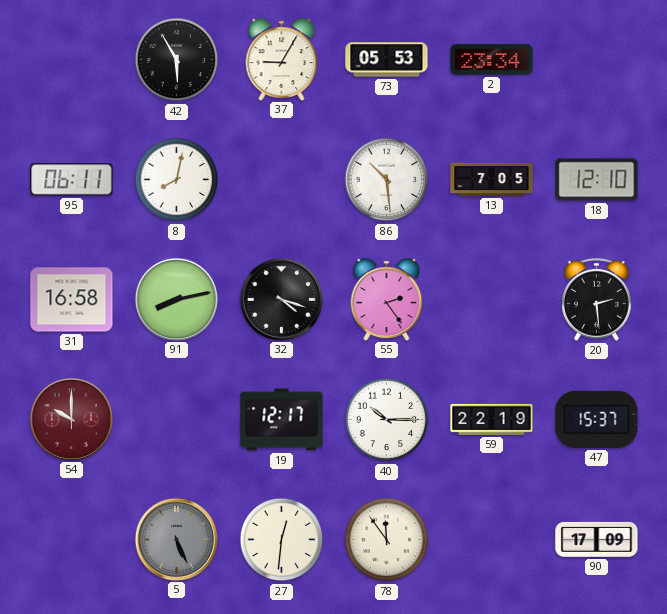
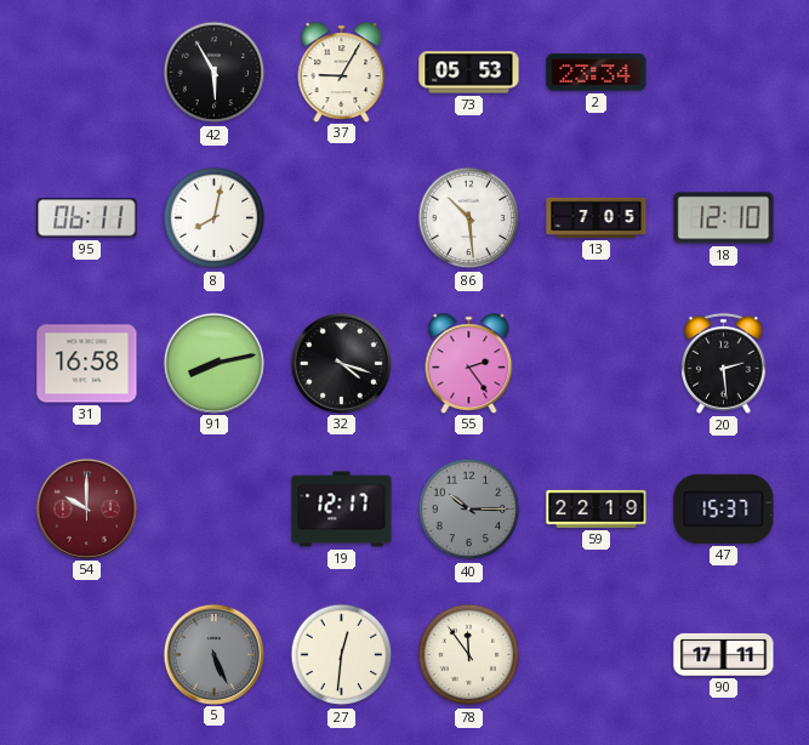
40 dial: white -> grey
90: 17:09 -> 17:11
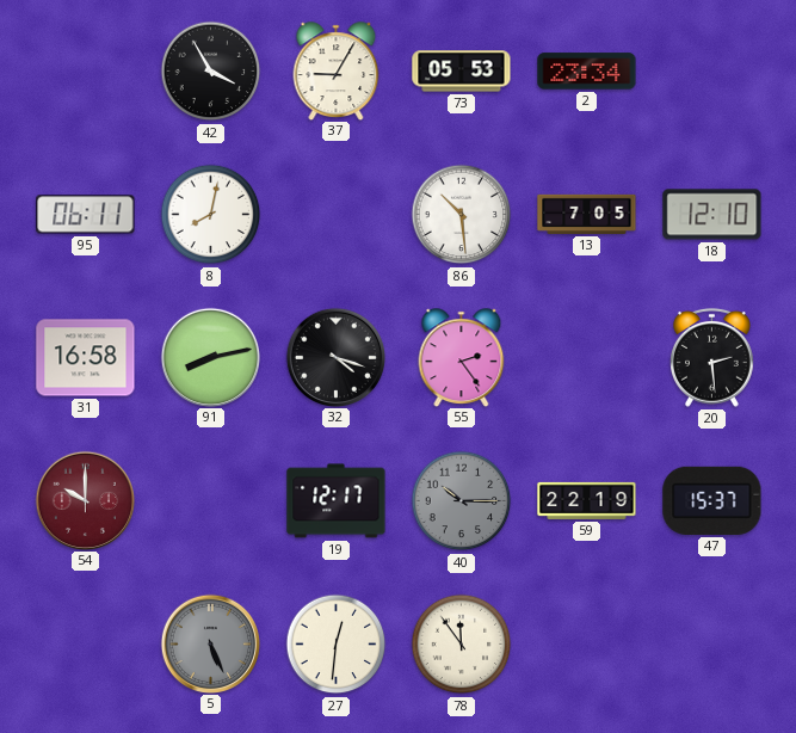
42: 5:55 -> 3:55
90: 17:11 -> none
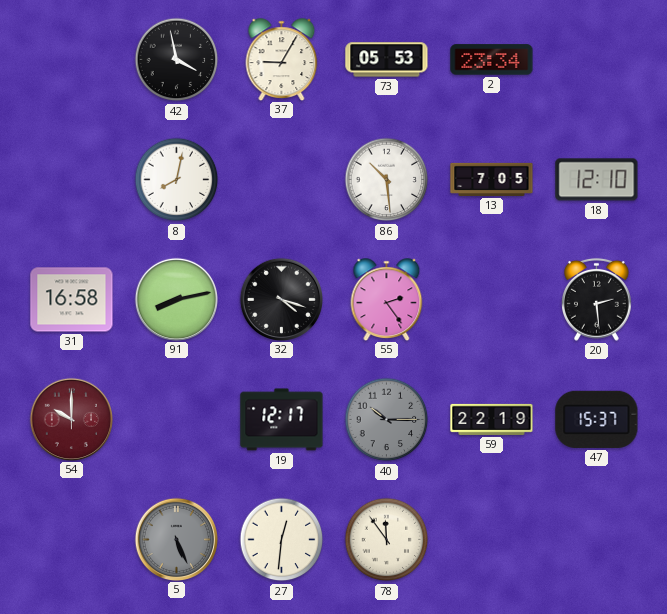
42: 3:55 -> 3:58
95: 06:11 -> none
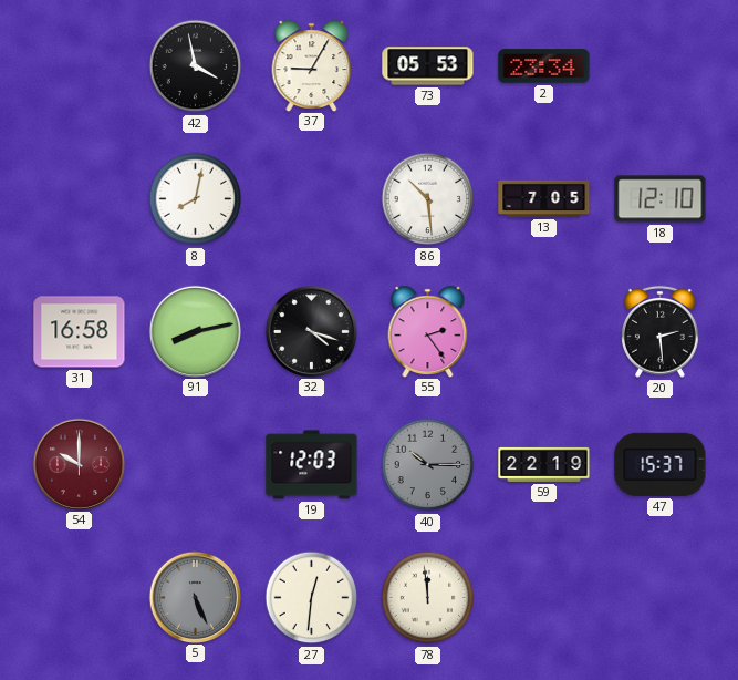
19: 12:17 -> 12:03
78: 11:54 -> 11:59
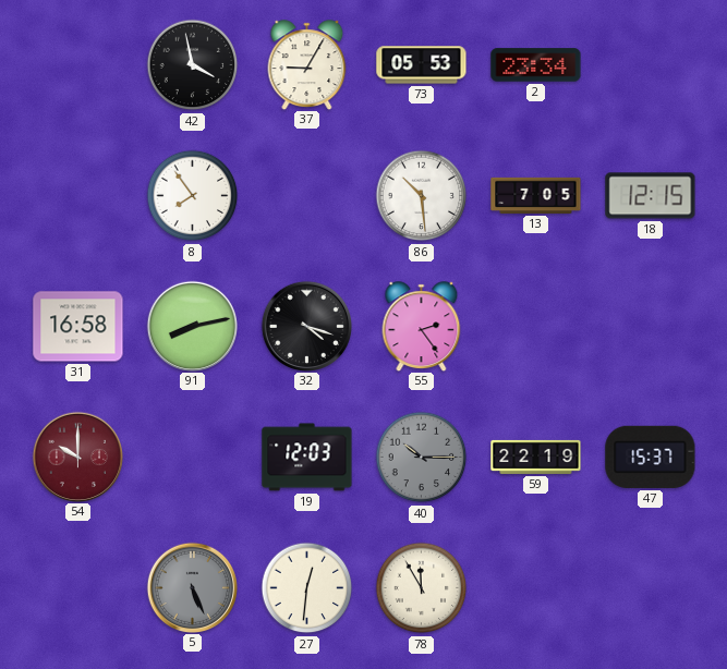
8: 8:02 -> 7:54
18: 12:10 -> 12:15
20: 2:29 -> none
78: 11:59 -> 11:55
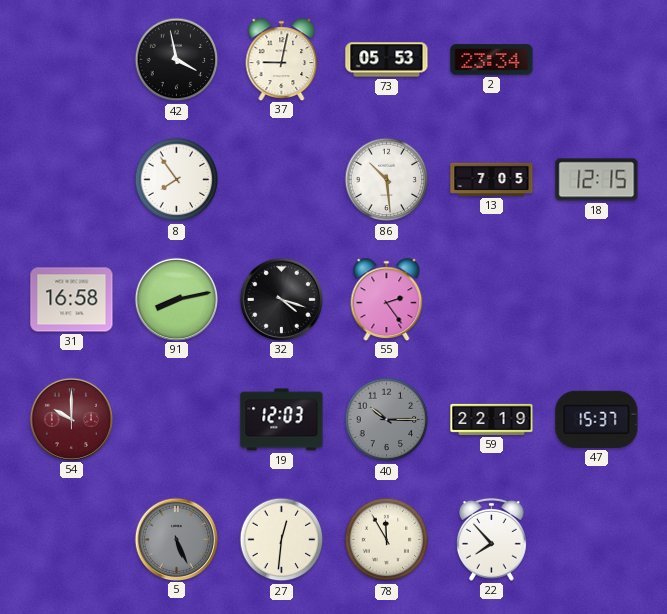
37: 9:05 -> 9:02
22: none -> 7:53
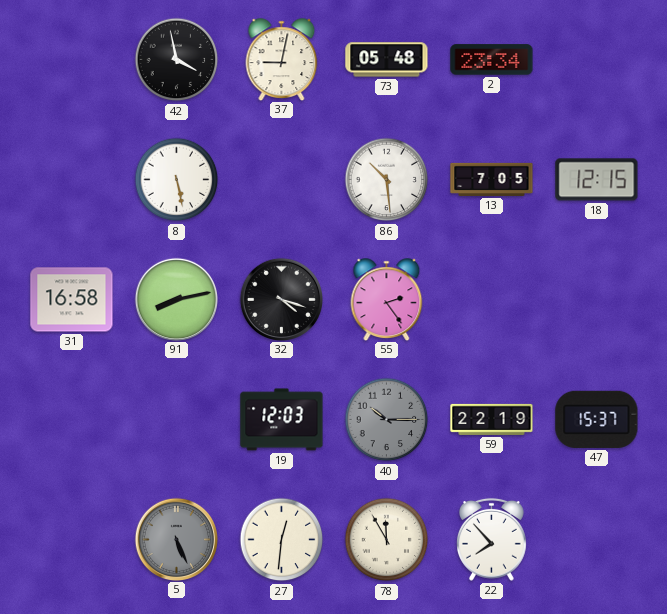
73: 05:53 -> 05:48
8: 7:54 -> 5:28
54: 10:00 -> none
